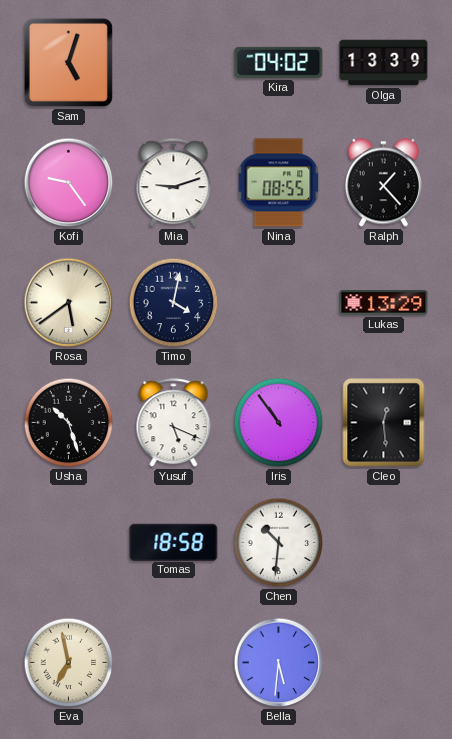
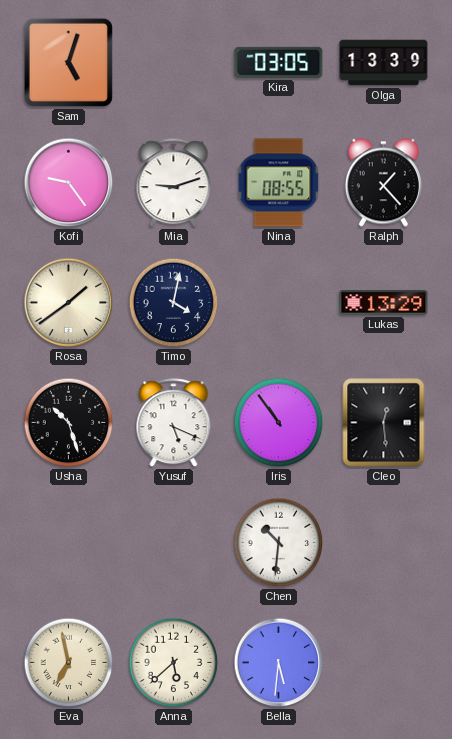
Kira: 04:02 -> 03:05
Rosa: 5:39 -> 1:39
Tomas: 18:58 -> none
Anna: none -> 5:38
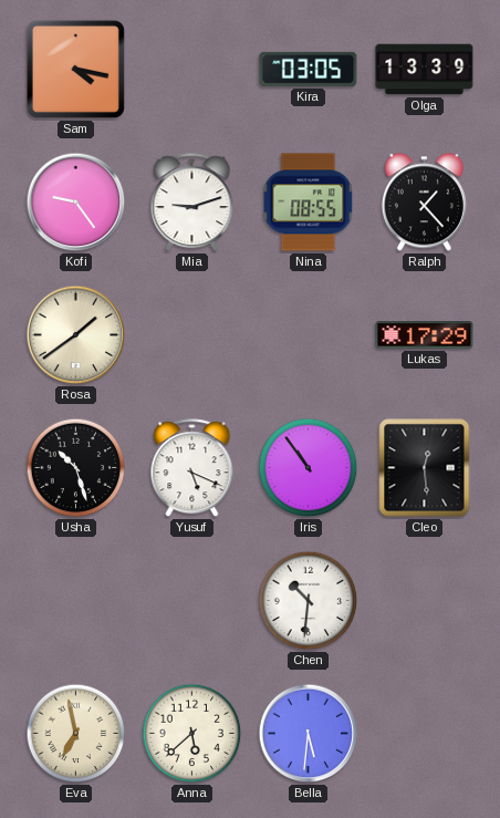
Sam: 5:03 -> 4:17
Timo: 4:02 -> none
Lukas: 13:29 -> 17:29
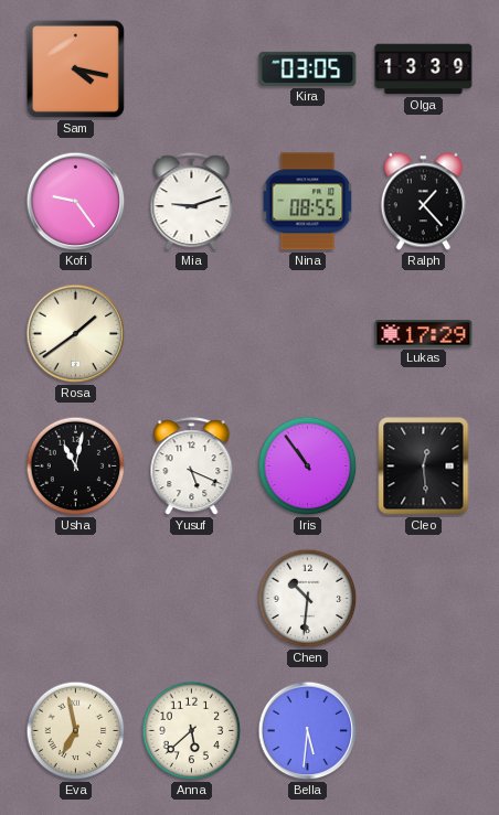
Usha: 10:27 -> 11:02
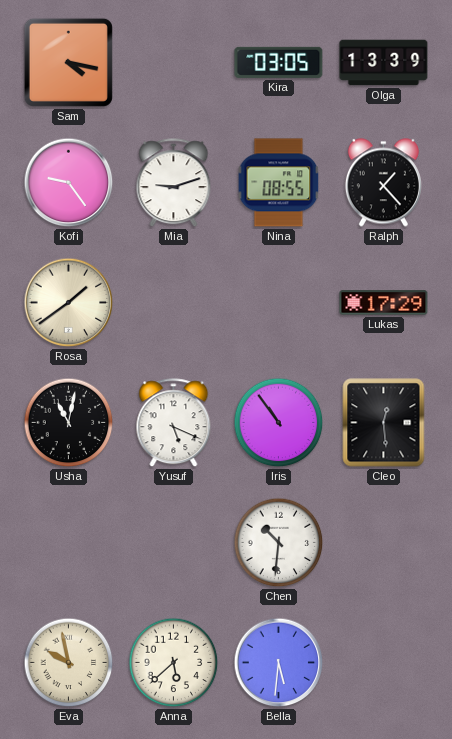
Eva: 6:58 -> 9:58
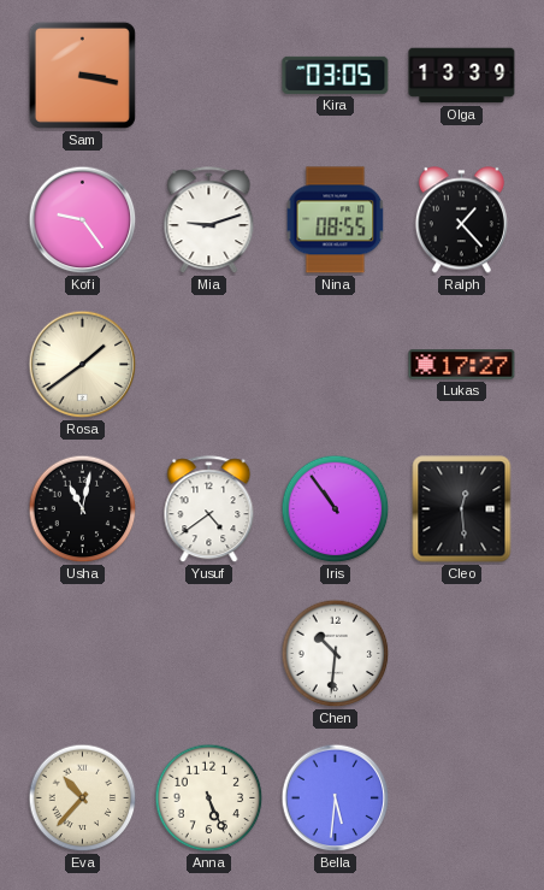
Sam: 4:17 -> 3:17
Lukas: 17:29 -> 17:27
Yusuf: 5:19 -> 4:39
Eva: 9:58 -> 10:37
Anna: 5:38 -> 5:26
